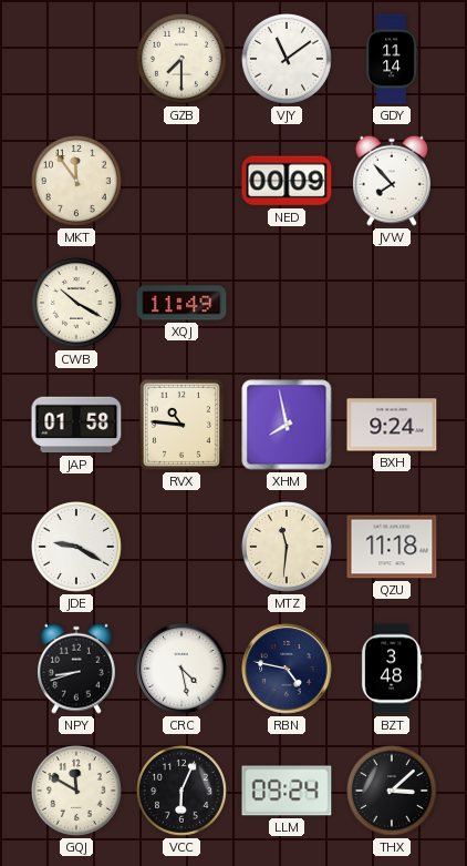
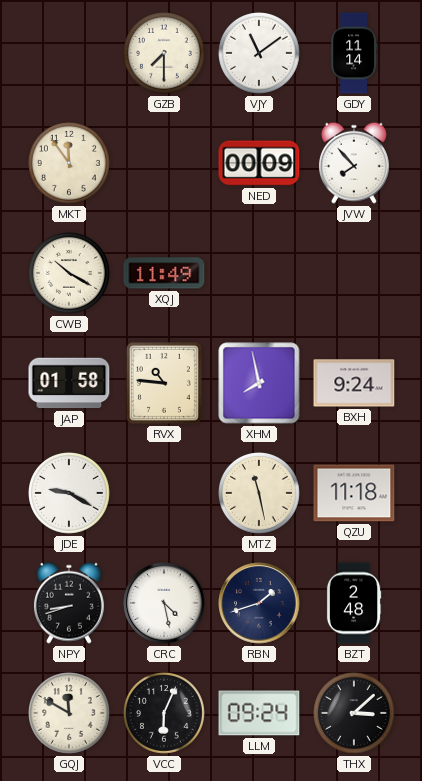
MTZ: 11:31 -> 11:28
RBN: 4:47 -> 1:42
BZT: 3:48 -> 2:48
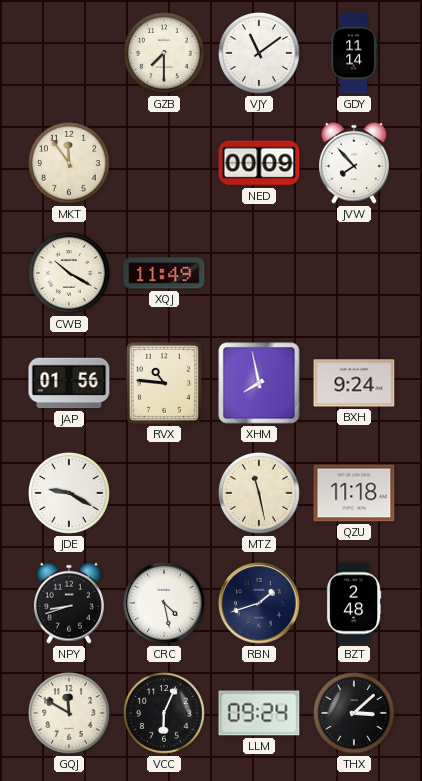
JAP: 01:58 -> 01:56
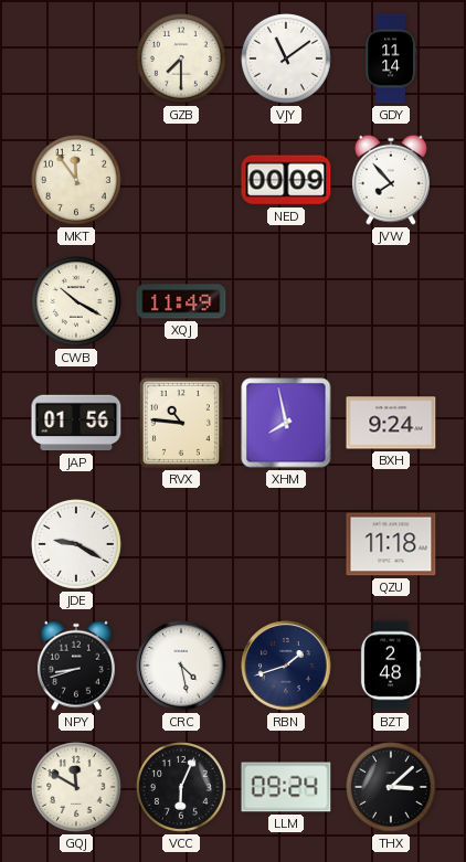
MTZ: 11:28 -> none
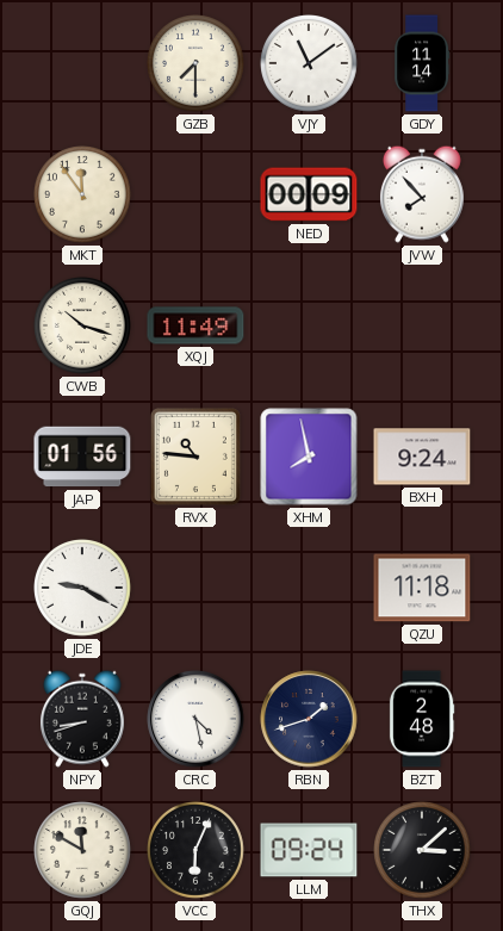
CWB: 10:20 -> 10:18
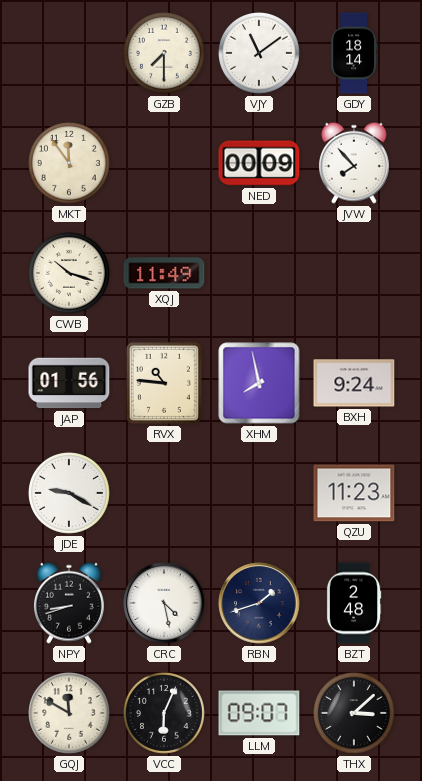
GDY: 11:14 -> 18:14
QZU: 11:18 -> 11:23
LLM: 09:24 -> 09:07
